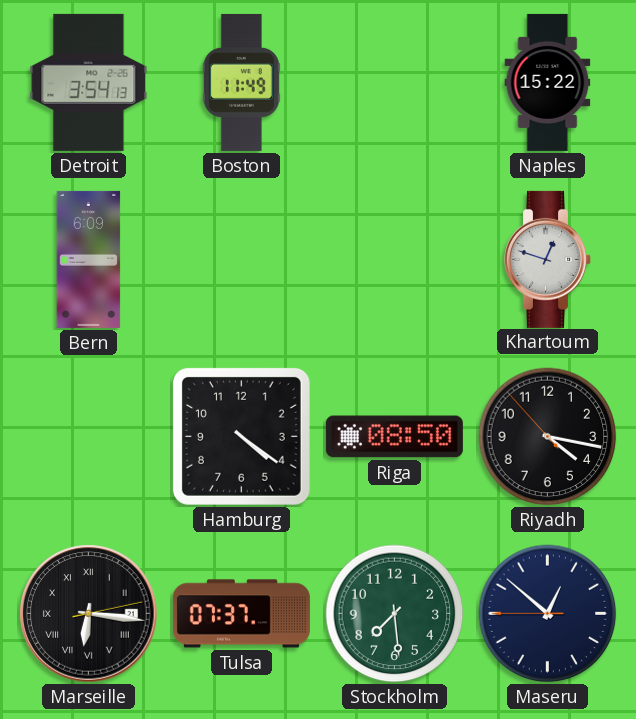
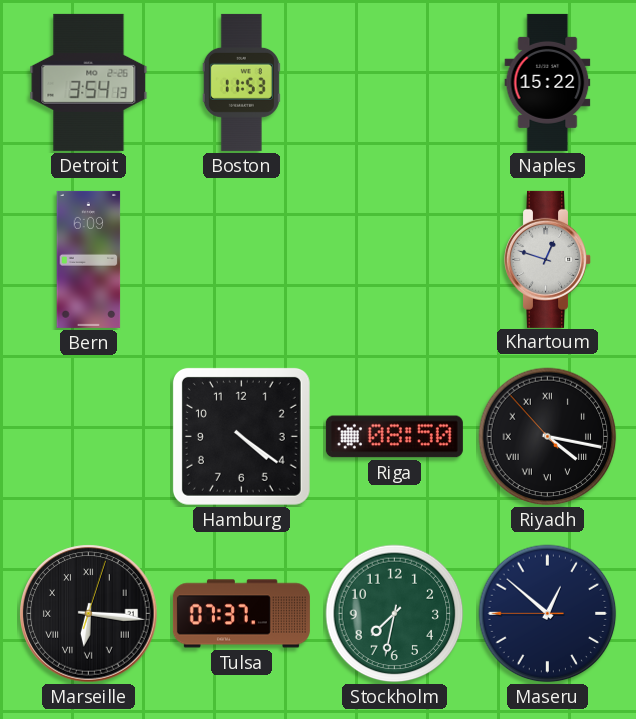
Boston: 11:49 -> 11:53
Riyadh numerals: Arabic -> Roman
Marseille: 6:16:13 -> 6:16:03
Stockholm: 7:29 -> 7:32
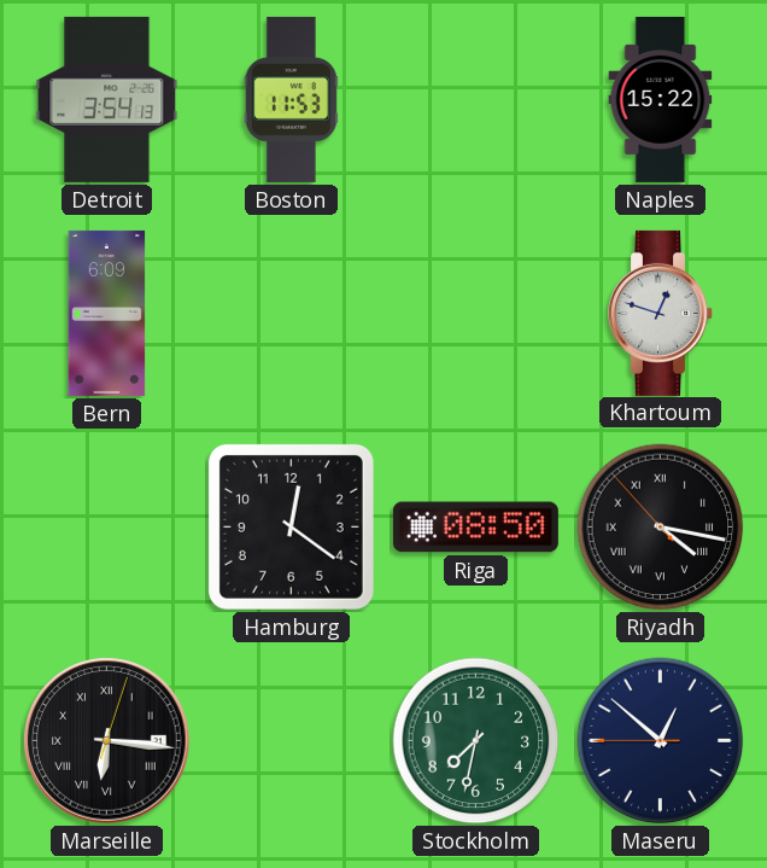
Hamburg: 4:21 -> 12:21
Tulsa: 07:37 -> none
